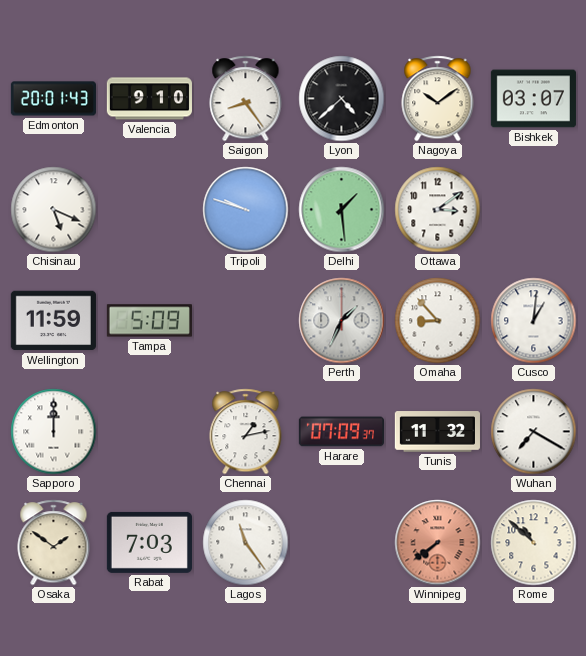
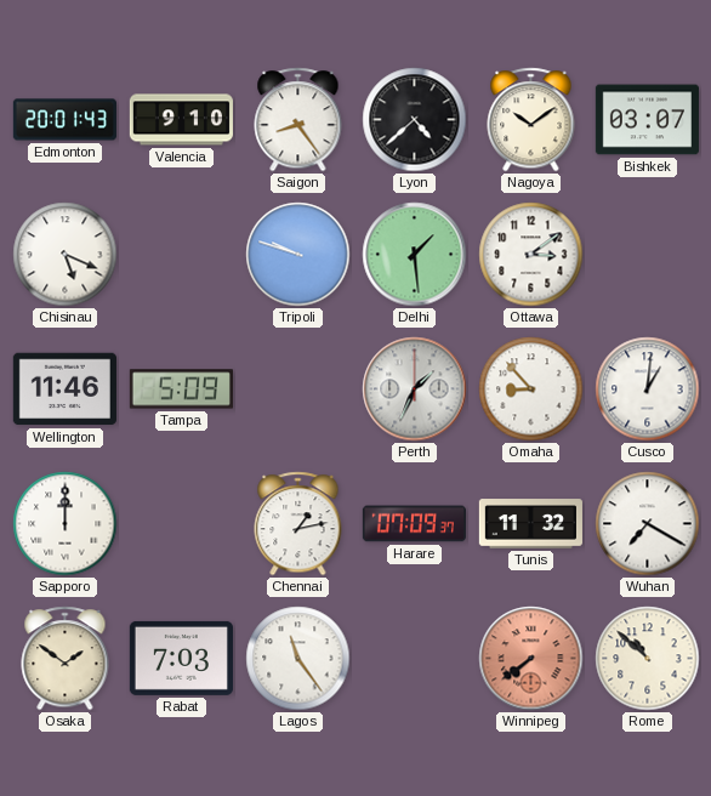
Wellington: 11:59 -> 11:46
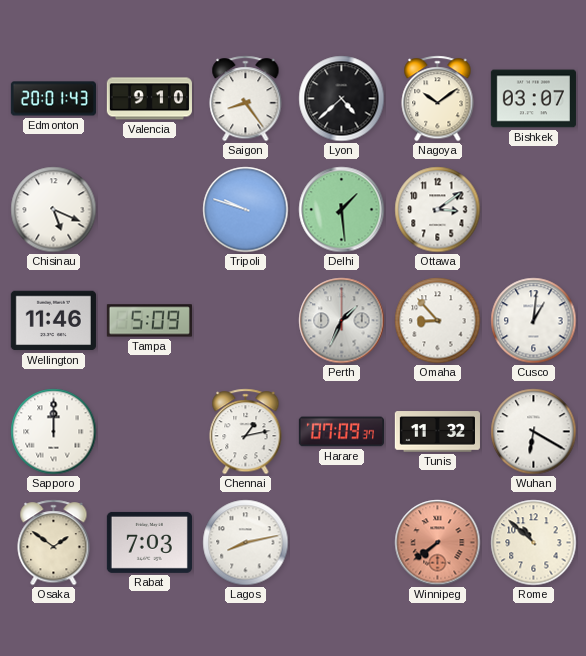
Wuhan: 7:20 -> 6:20
Lagos: 11:24 -> 8:13
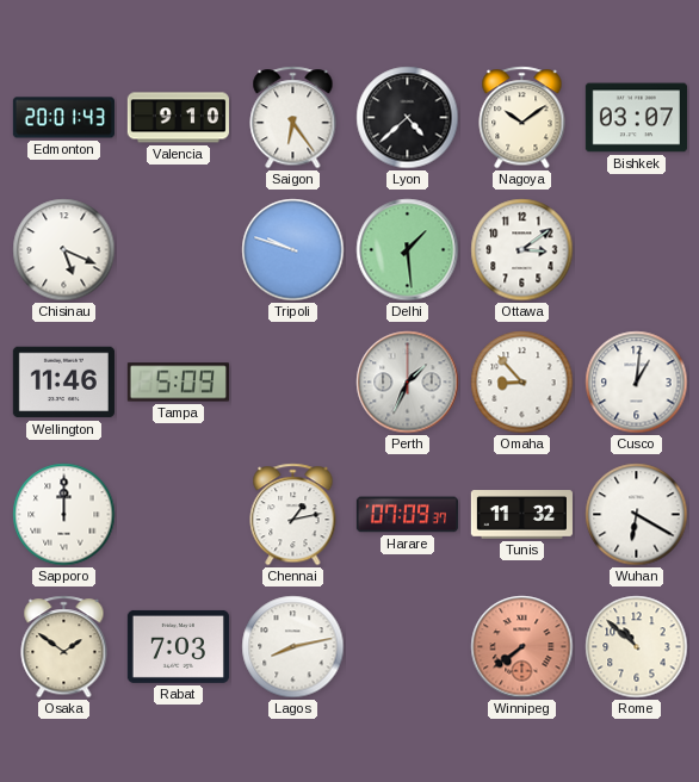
Saigon: 8:24 -> 6:24
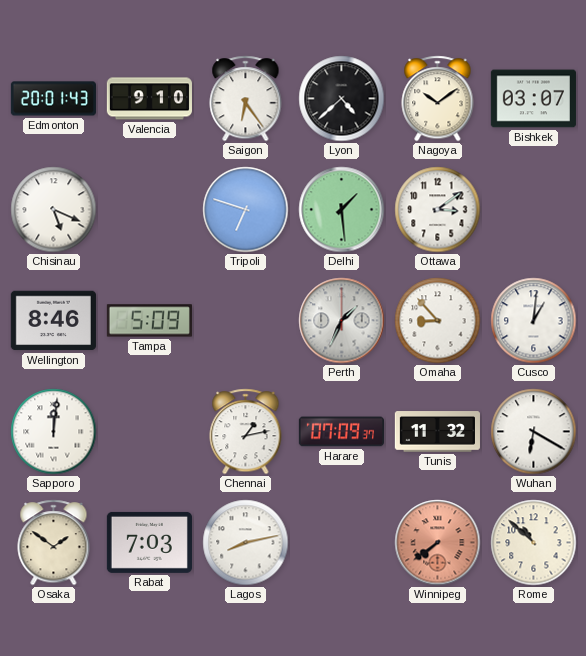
Tripoli: 9:48 -> 6:48
Wellington: 11:46 -> 8:46
Sapporo: 12:00 -> 12:01
